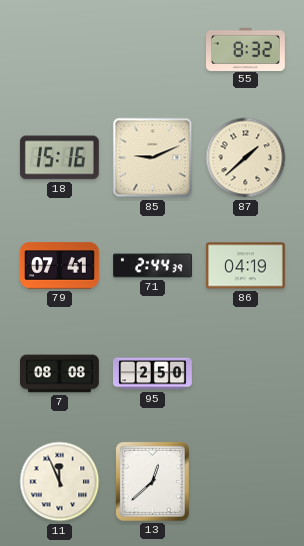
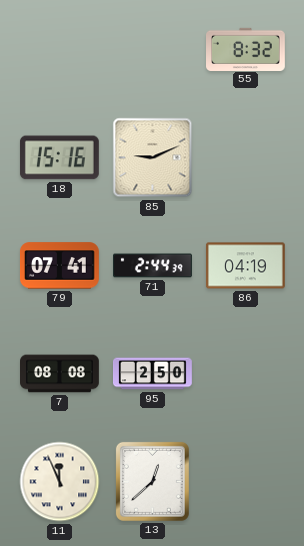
87: 1:38 -> none
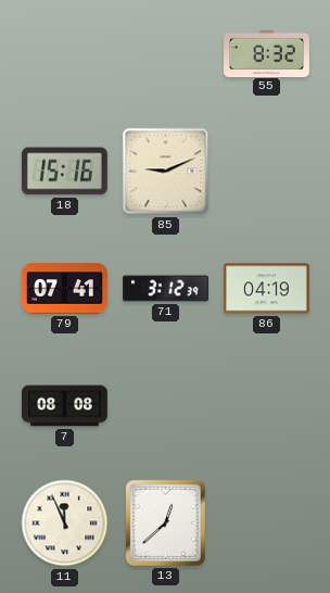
71: 2:44 -> 3:12
95: 2:50 -> none
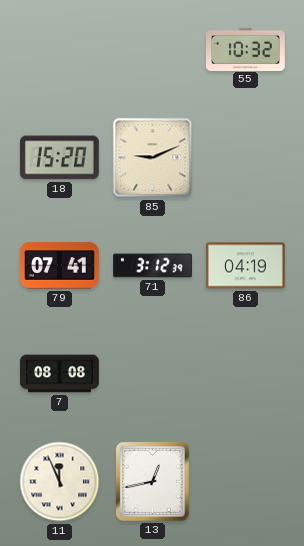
55: 8:32 -> 10:32
18: 15:16 -> 15:20
13: 12:38 -> 12:43
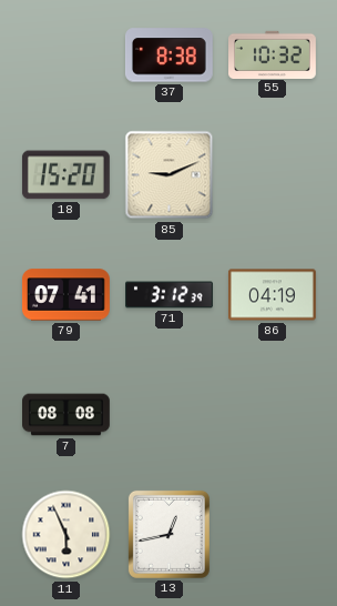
37: none -> 8:38
11: 11:56 -> 5:56
